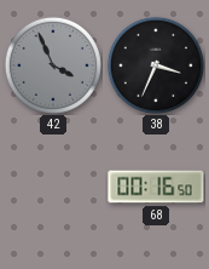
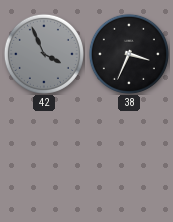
68: 00:16 -> none
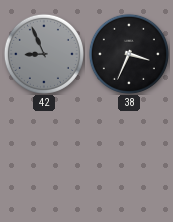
42: 3:56 -> 8:56
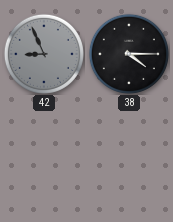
38: 3:34 -> 4:15
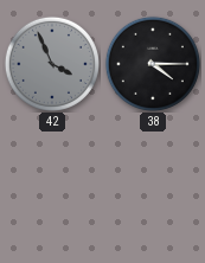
42: 8:56 -> 3:56
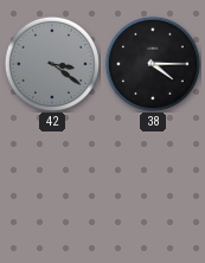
42: 3:56 -> 3:21
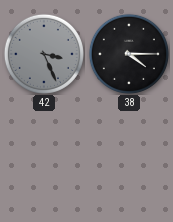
42: 3:21 -> 3:26
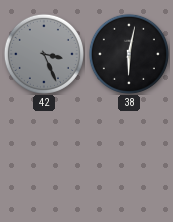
38: 4:15 -> 6:02
